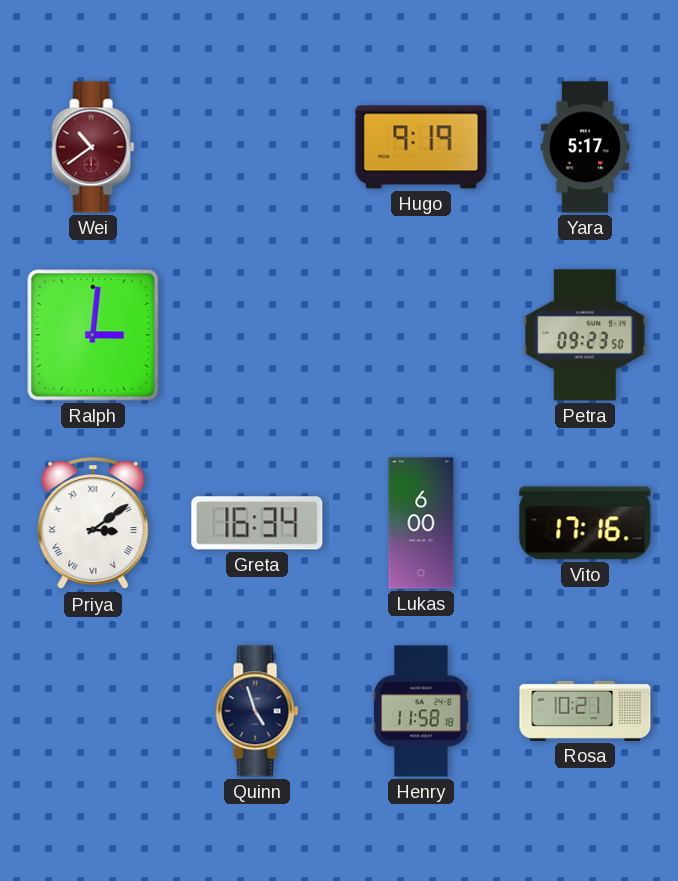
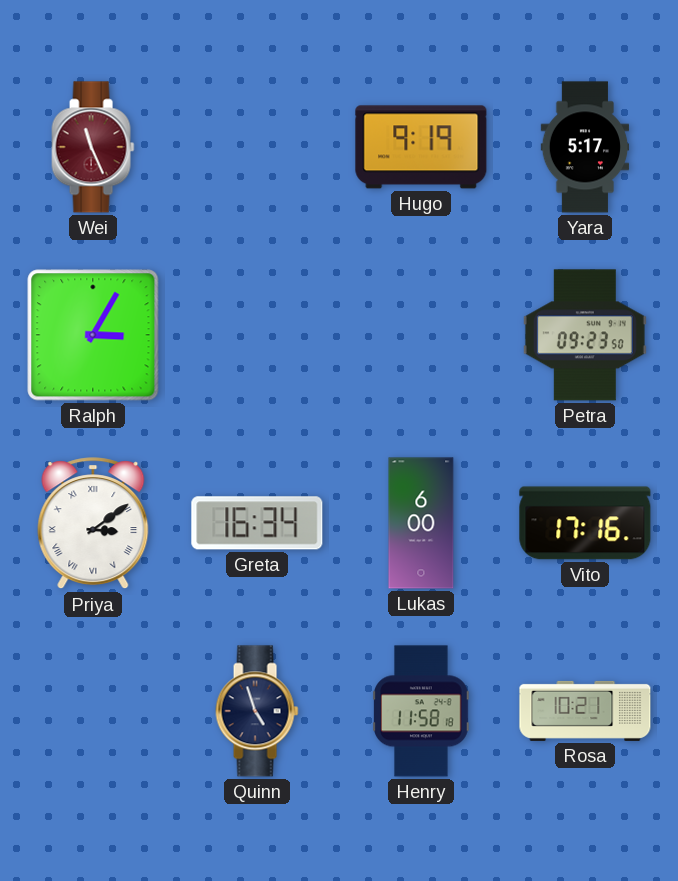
Wei: 10:39 -> 11:26
Ralph: 3:01 -> 3:05
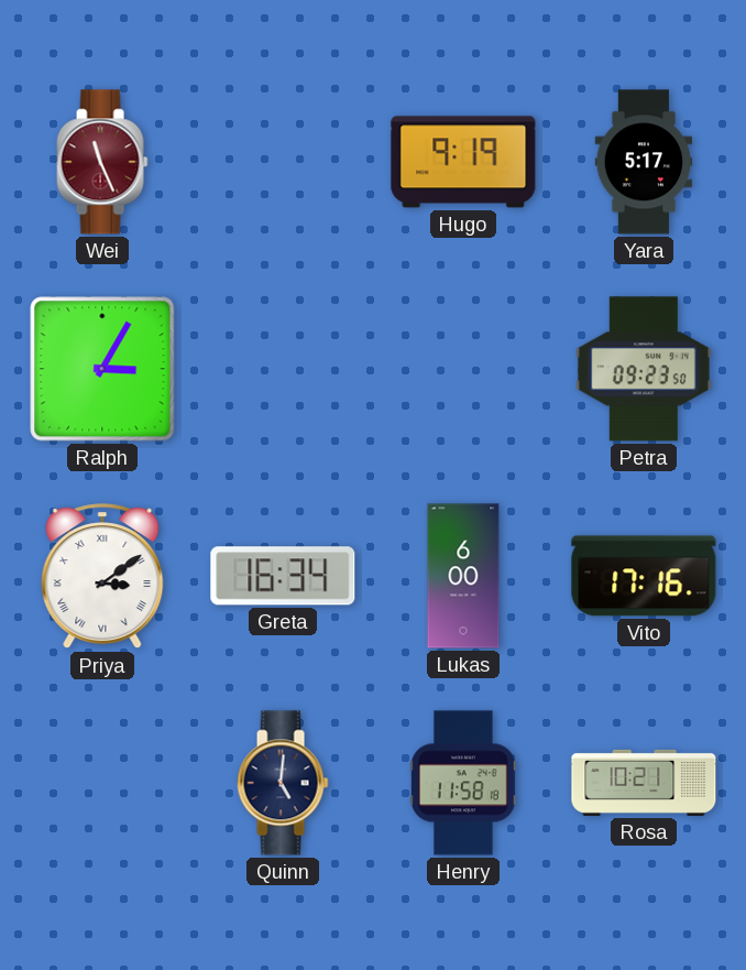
Quinn: 4:57 -> 5:01
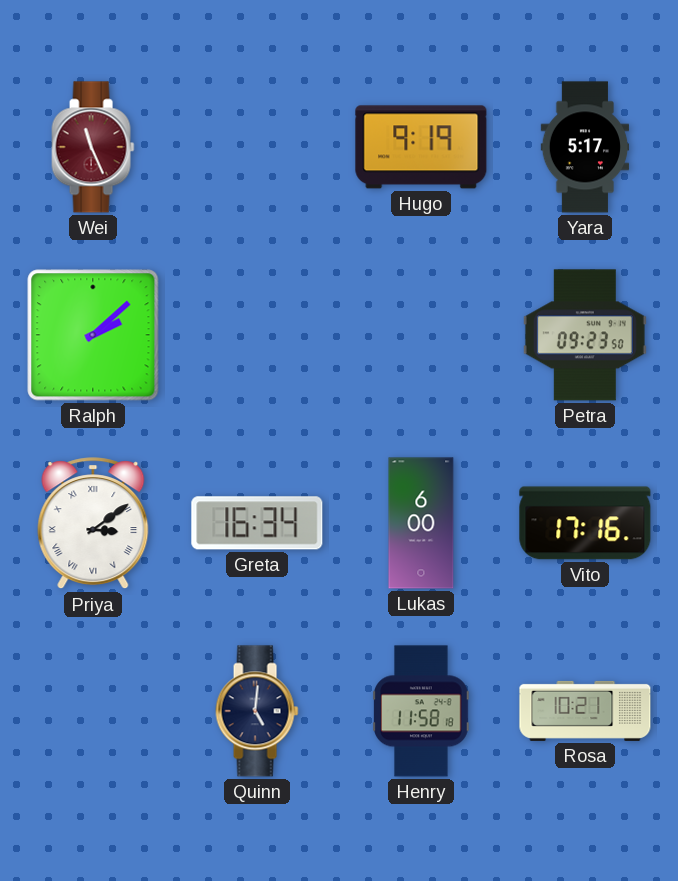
Ralph: 3:05 -> 2:08
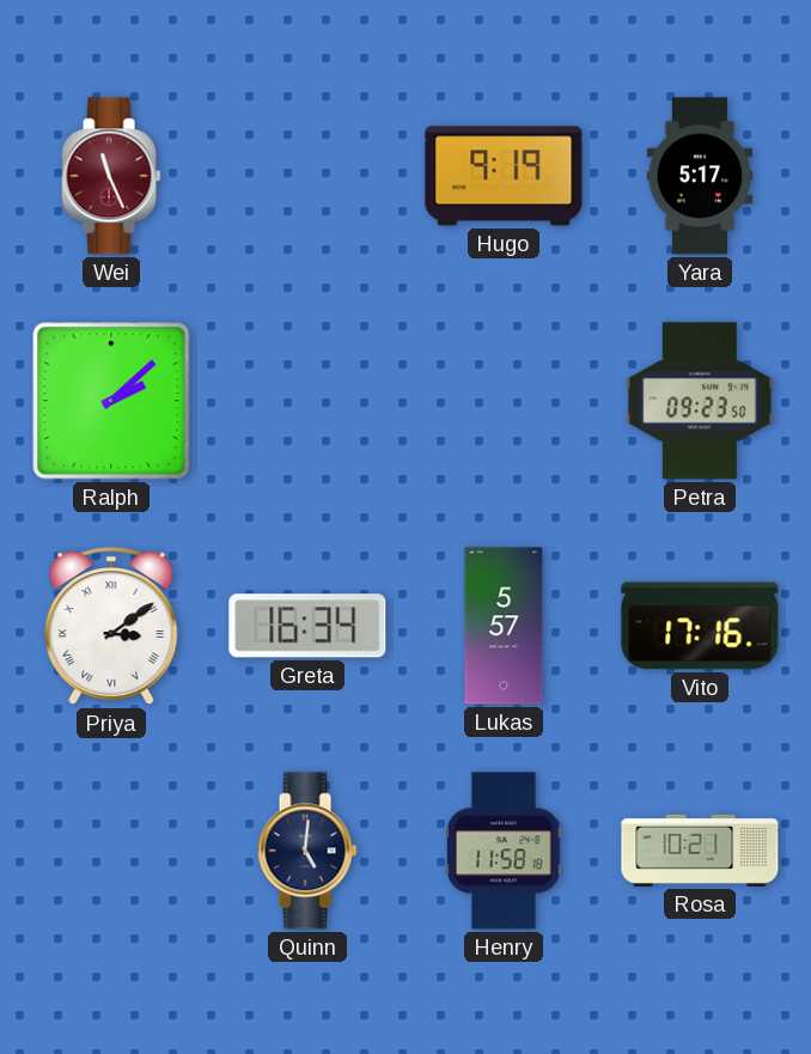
Lukas: 6:00 -> 5:57
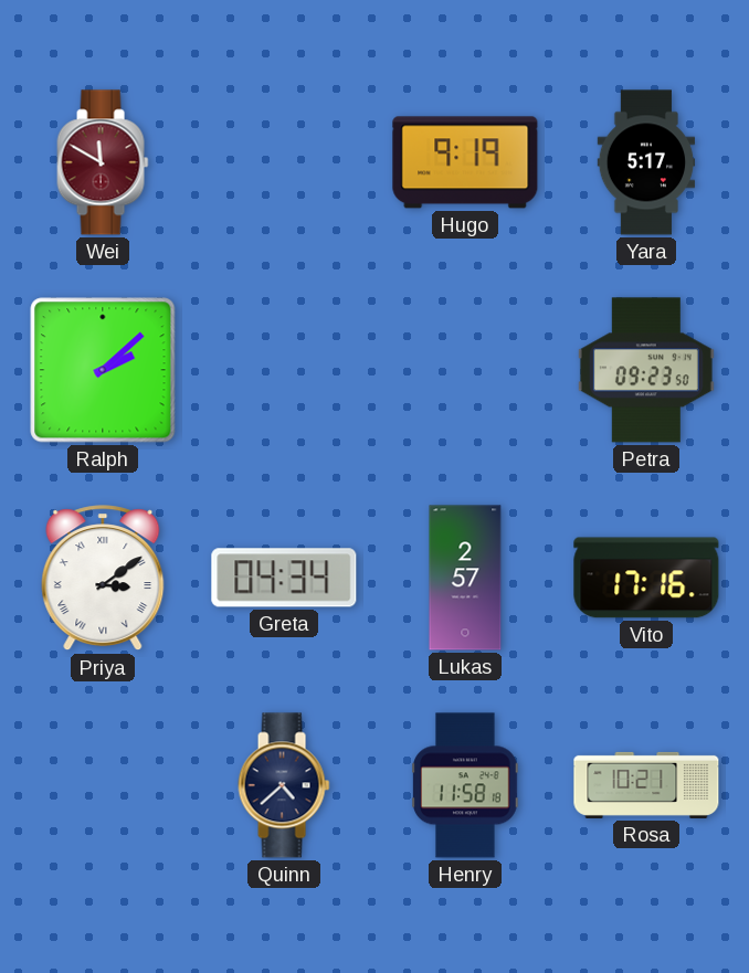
Wei: 11:26 -> 11:50
Greta: 16:34 -> 04:34
Lukas: 5:57 -> 2:57
Quinn: 5:01 -> 4:38
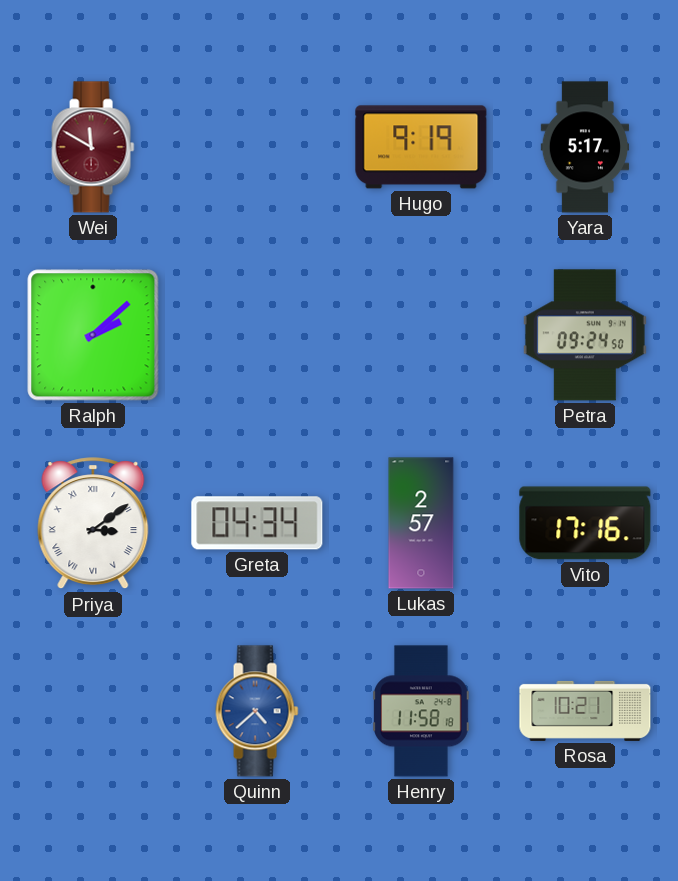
Petra: 09:23 -> 09:24
Quinn dial: navy -> blue
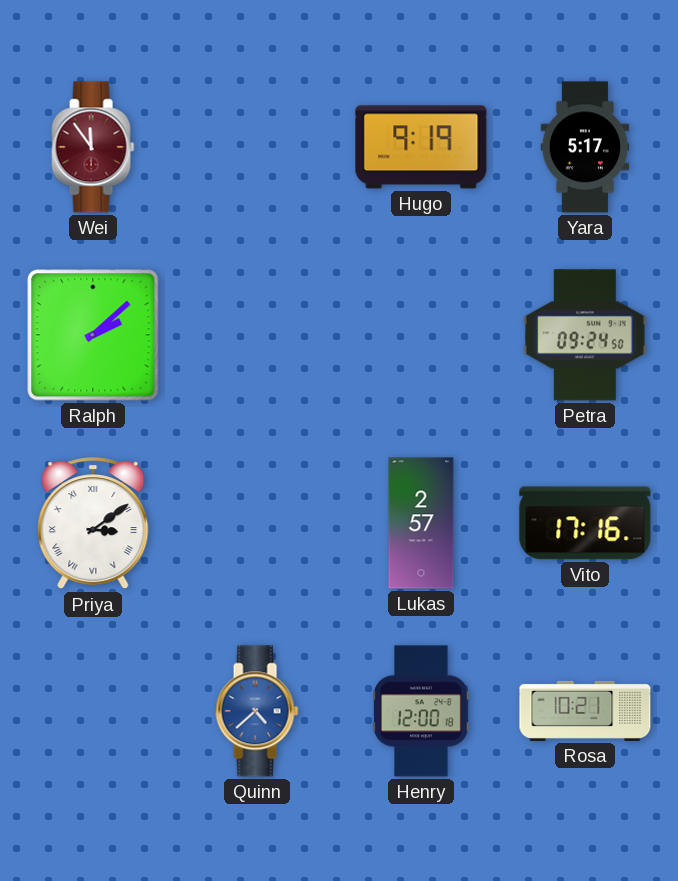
Wei: 11:50 -> 11:54
Greta: 04:34 -> none
Henry: 11:58 -> 12:00
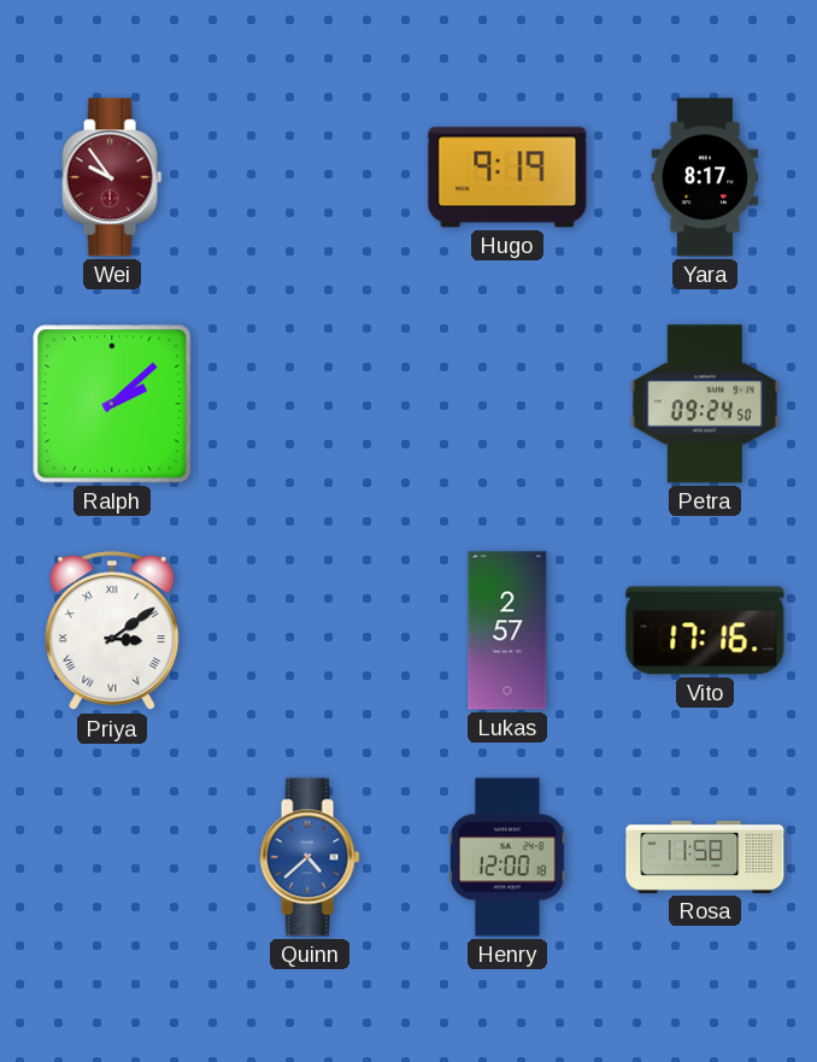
Wei: 11:54 -> 9:54
Yara: 5:17 -> 8:17
Rosa: 10:21 -> 11:58
